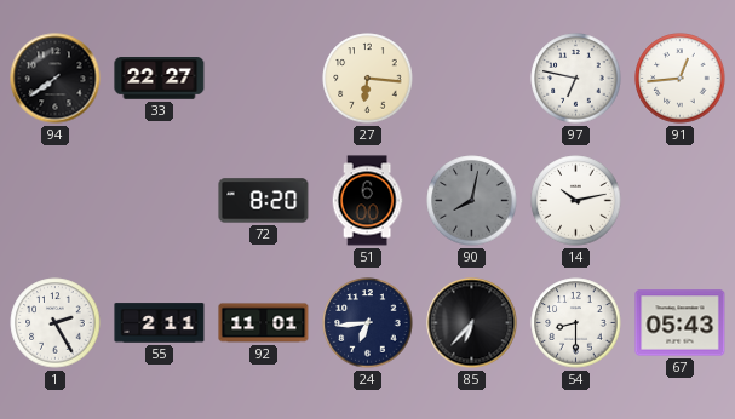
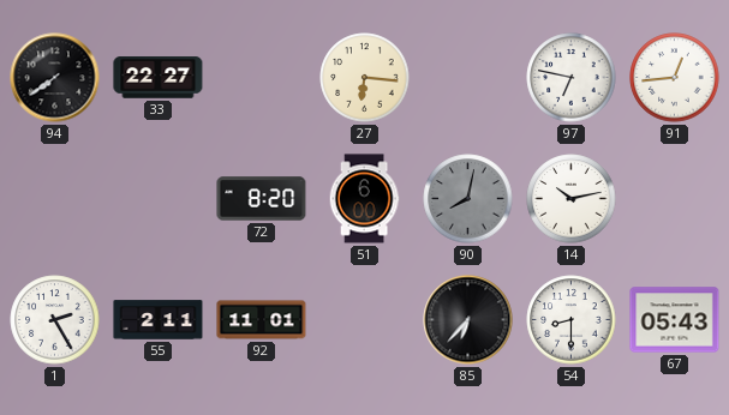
24: 6:44 -> none
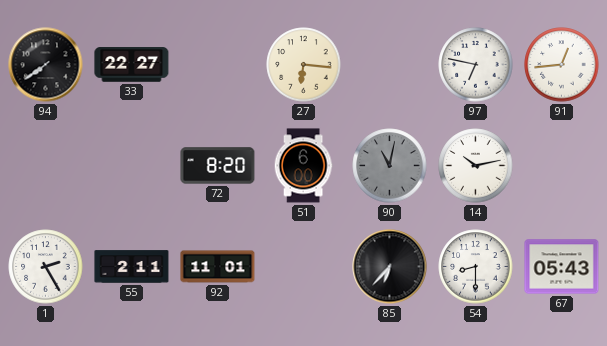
90: 8:02 -> 11:02
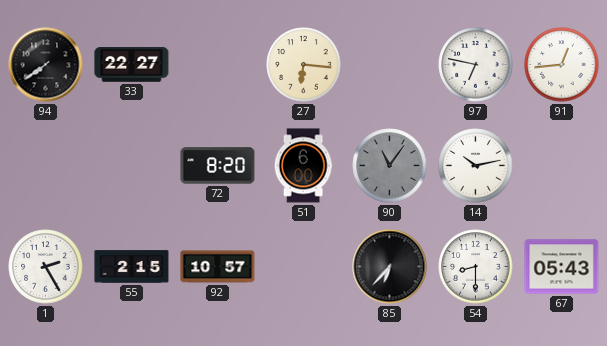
90: 11:02 -> 11:06
55: 2:11 -> 2:15
92: 11:01 -> 10:57
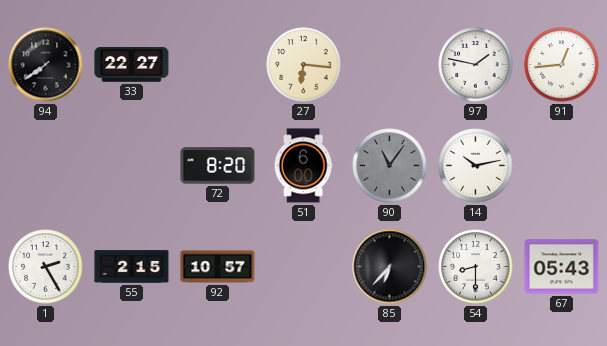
97: 6:47 -> 1:47
